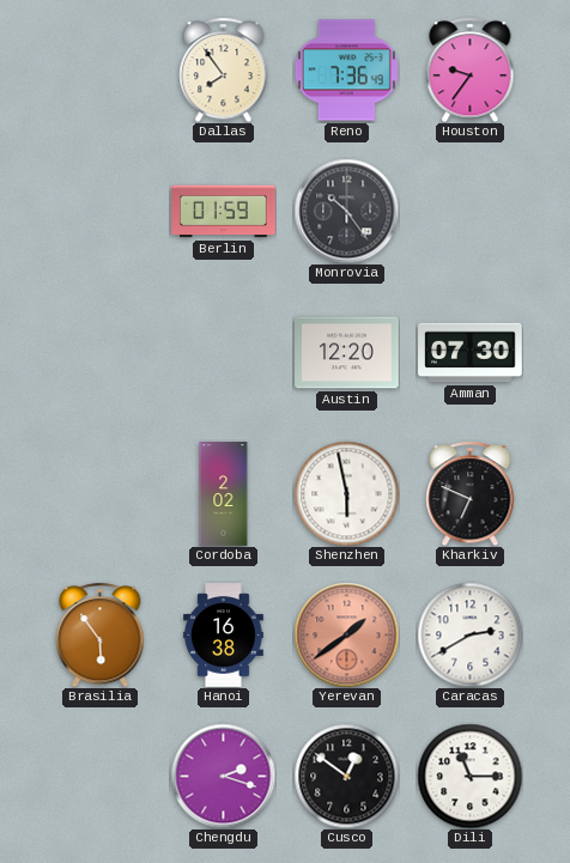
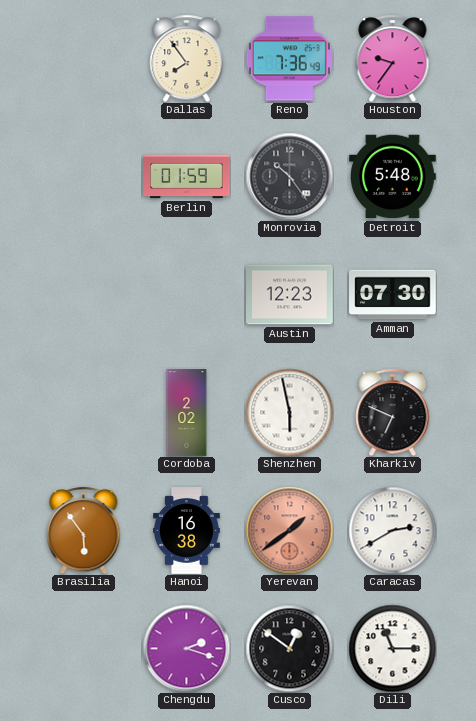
Detroit: none -> 5:48
Austin: 12:20 -> 12:23
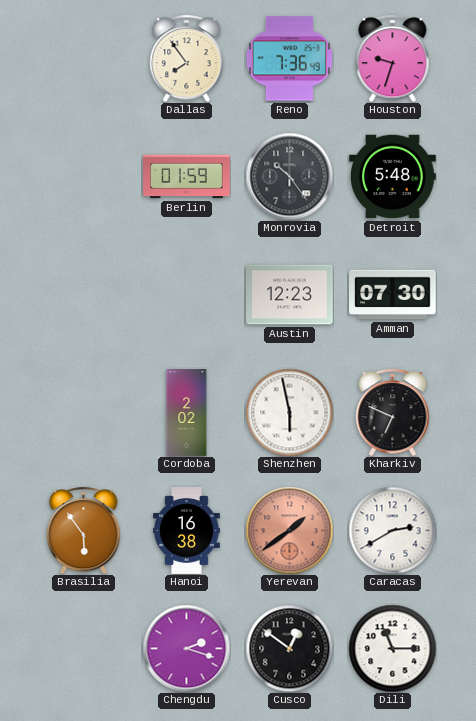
Houston: 9:36 -> 9:33
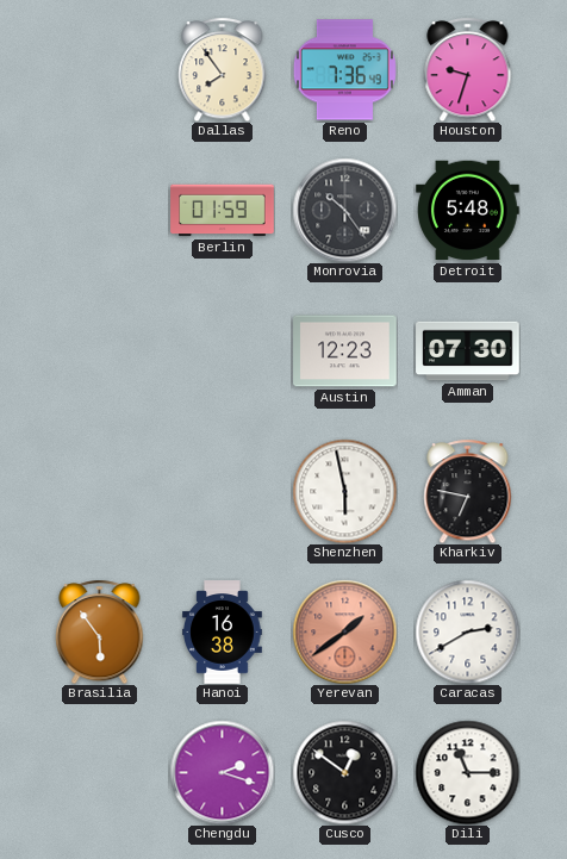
Cordoba: 2:02 -> none
Kharkiv: 6:49 -> 6:47
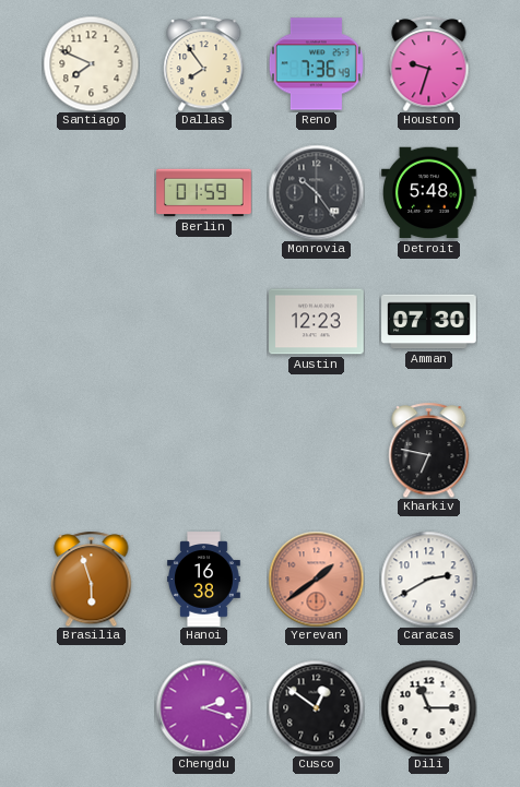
Santiago: none -> 7:49
Shenzhen: 5:58 -> none
Brasilia: 5:54 -> 5:57
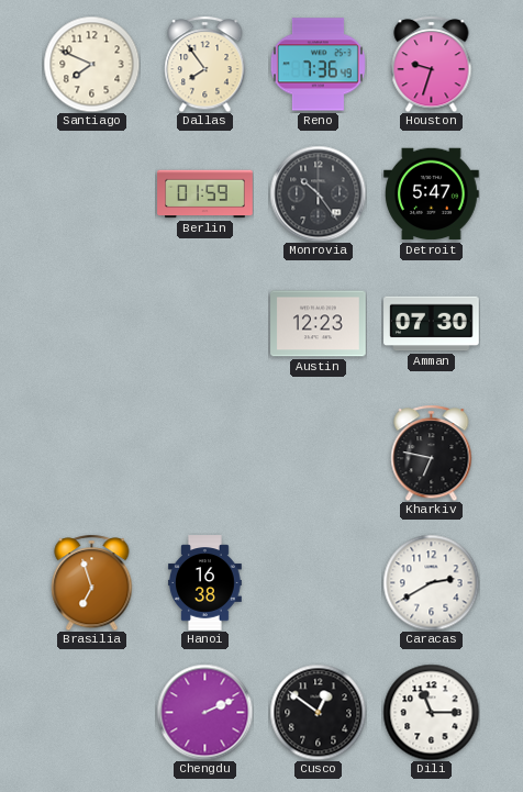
Detroit: 5:48 -> 5:47
Brasilia: 5:57 -> 6:57
Yerevan: 1:39 -> none
Chengdu: 2:18 -> 2:11
